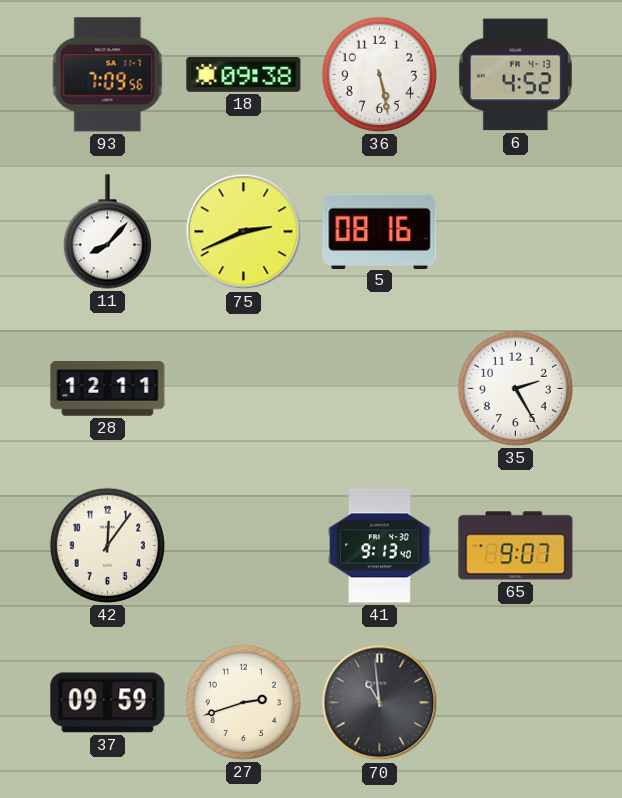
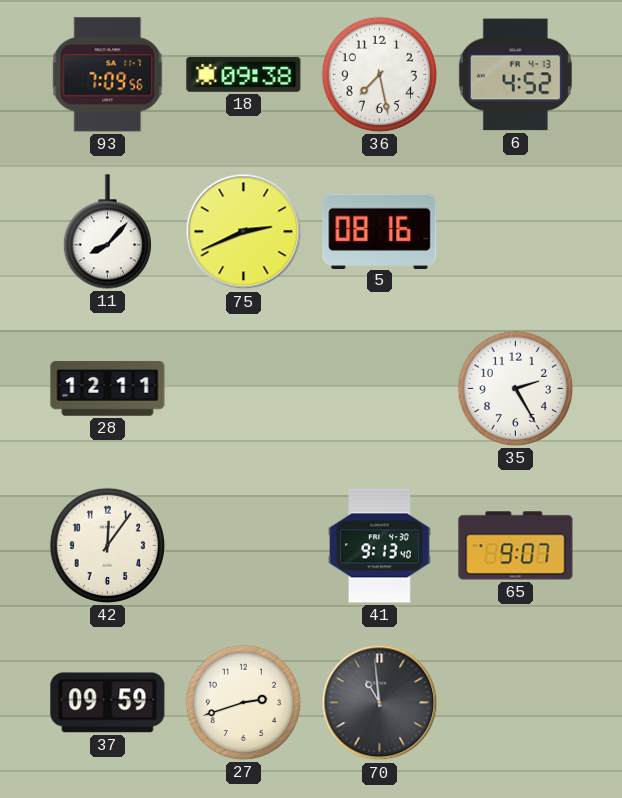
36: 5:28 -> 7:28
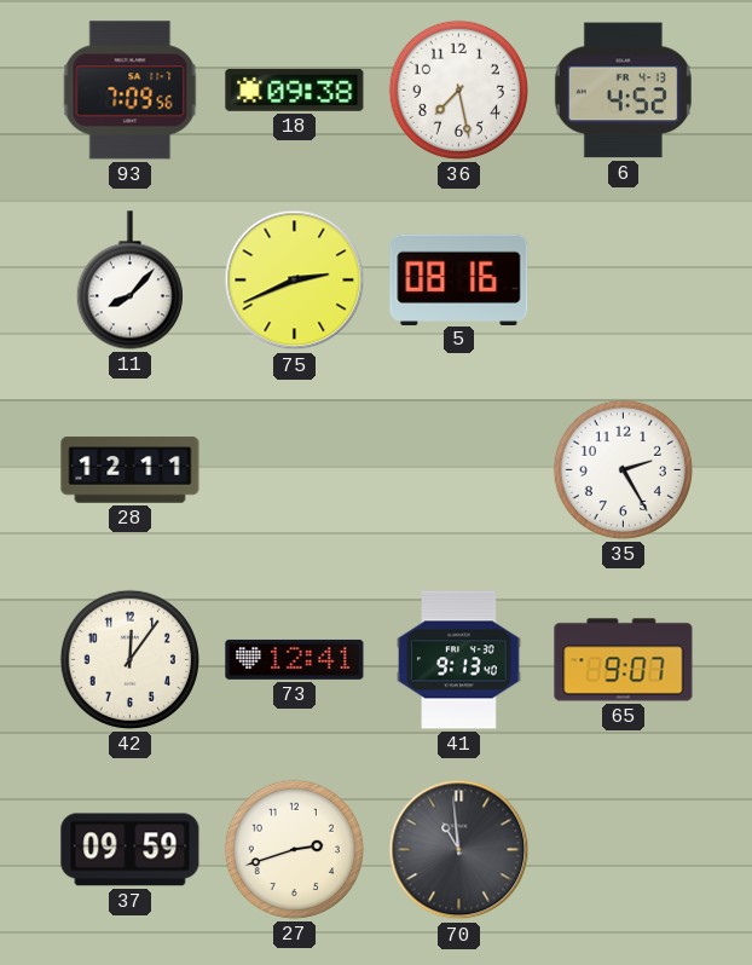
73: none -> 12:41
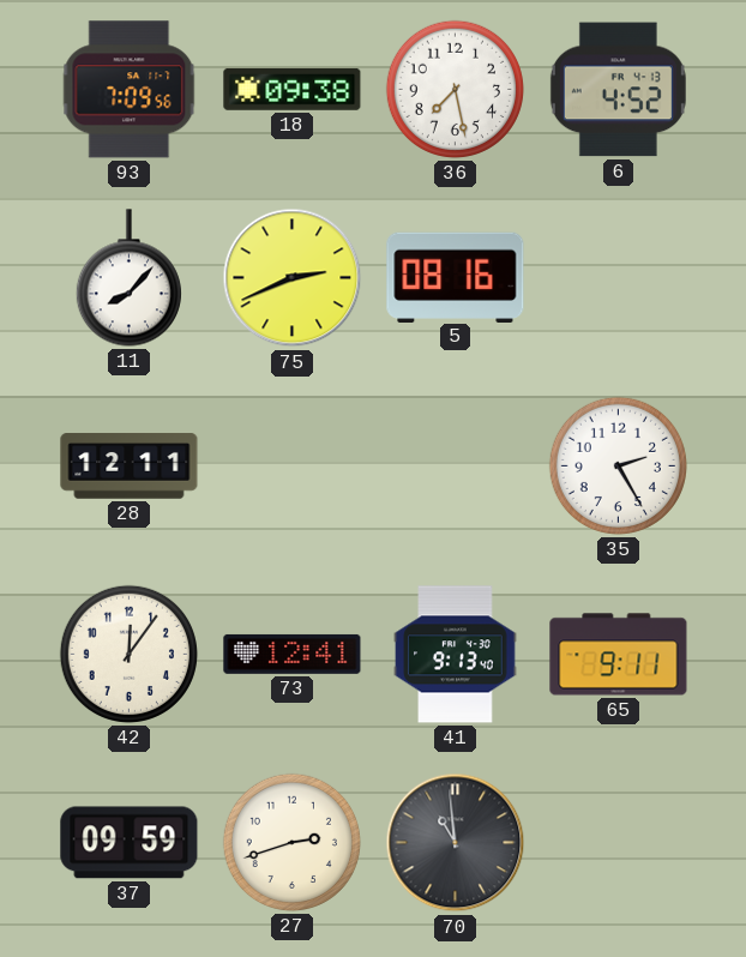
65: 9:07 -> 9:11
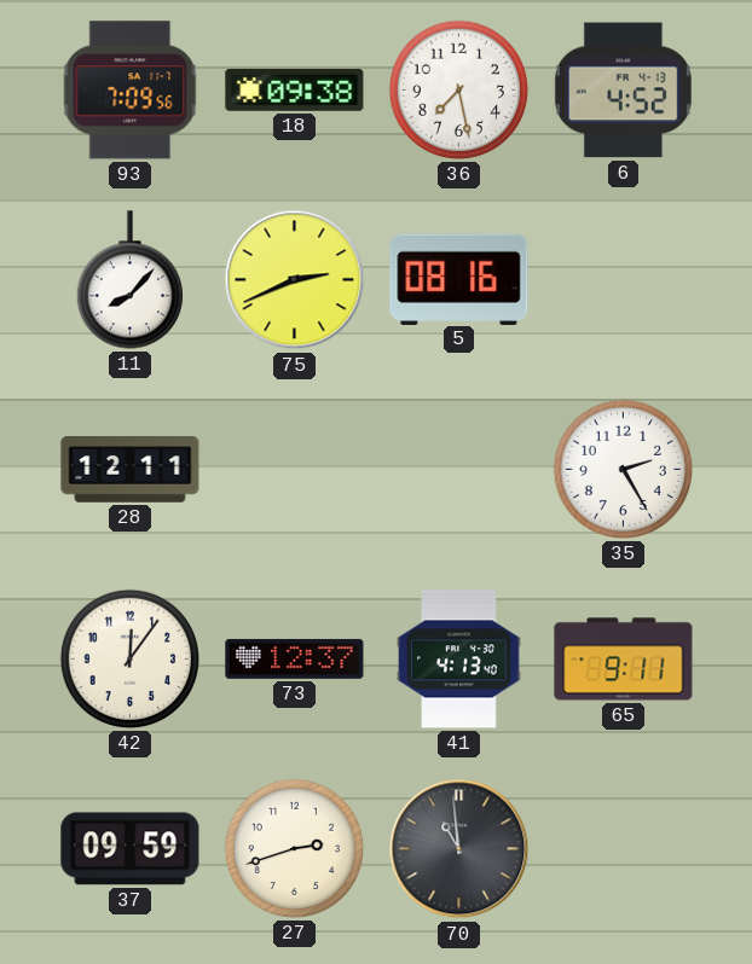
73: 12:41 -> 12:37
41: 9:13 -> 4:13
